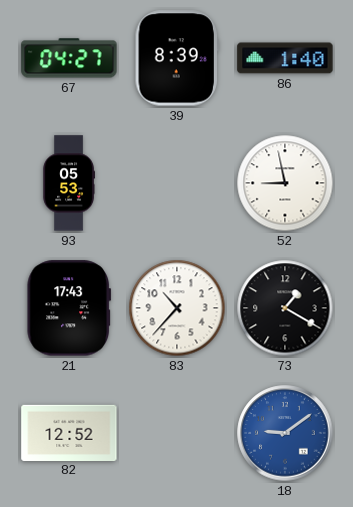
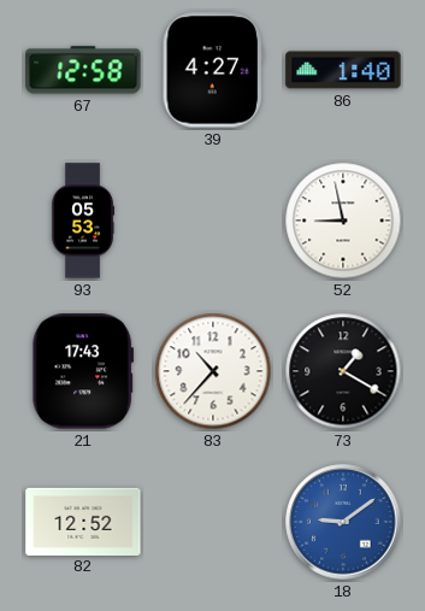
67: 04:27 -> 12:58
39: 8:39 -> 4:27
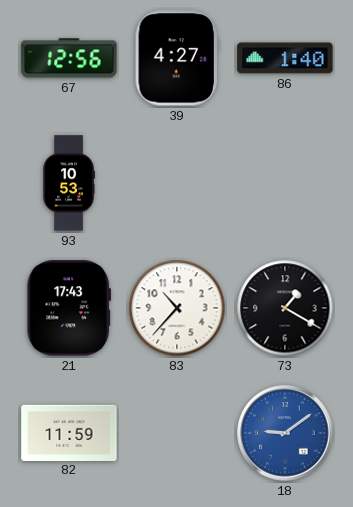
67: 12:58 -> 12:56
93: 05:53 -> 10:53
52: 8:58 -> none
82: 12:52 -> 11:59
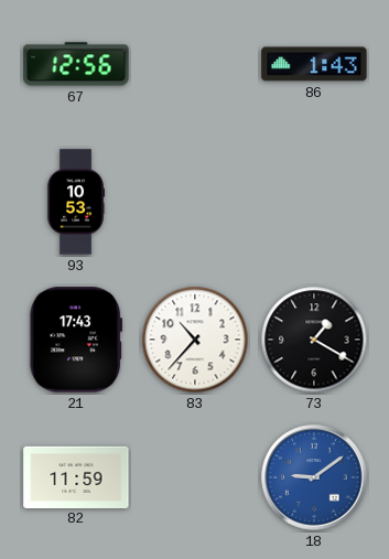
39: 4:27 -> none
86: 1:40 -> 1:43
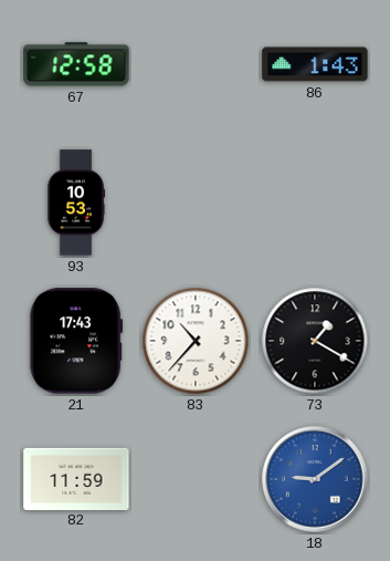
67: 12:56 -> 12:58
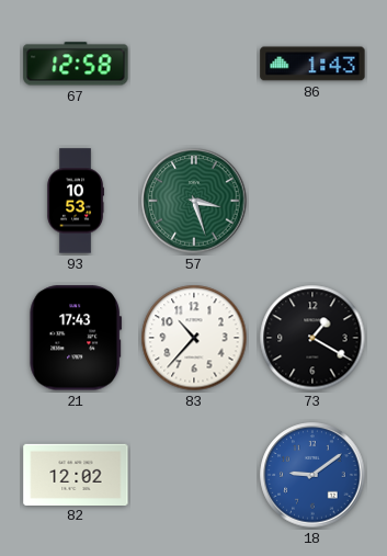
57: none -> 3:27
82: 11:59 -> 12:02
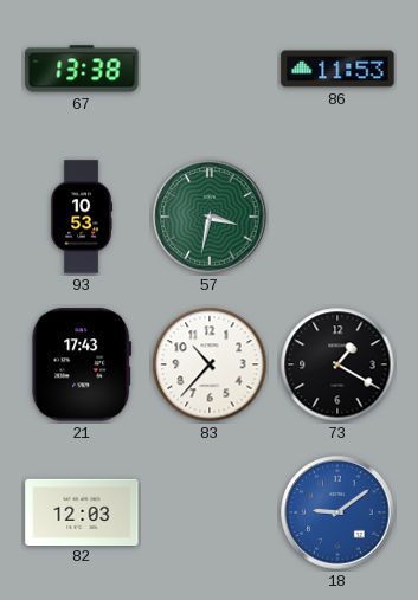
67: 12:58 -> 13:38
86: 1:43 -> 11:53
57: 3:27 -> 3:32
82: 12:02 -> 12:03
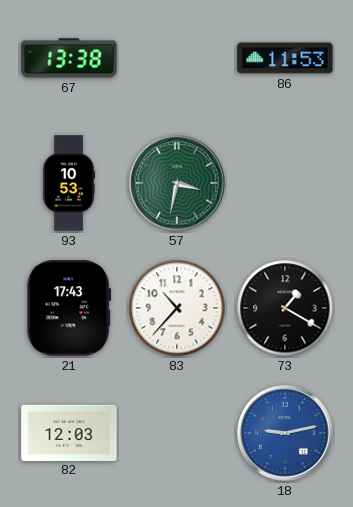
18: 9:09 -> 9:13
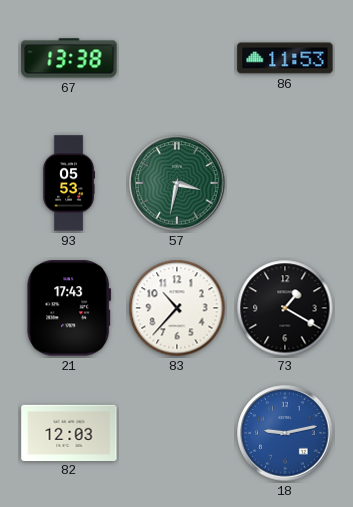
93: 10:53 -> 05:53
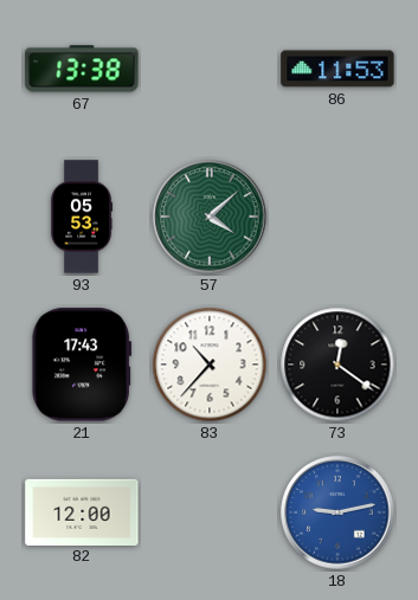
57: 3:32 -> 4:08
73: 1:20 -> 12:21
82: 12:03 -> 12:00
